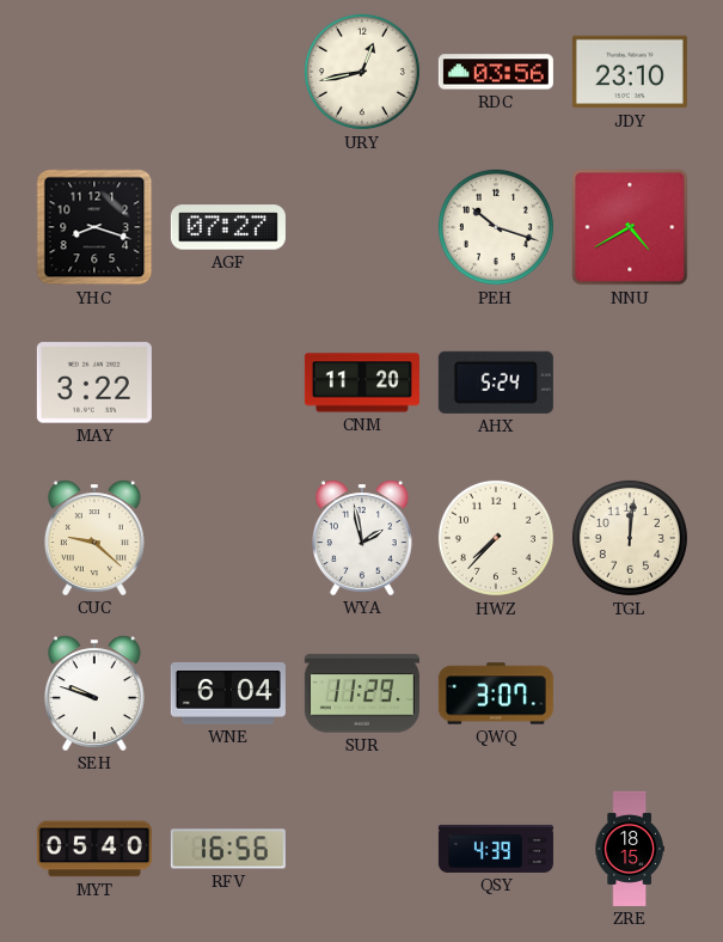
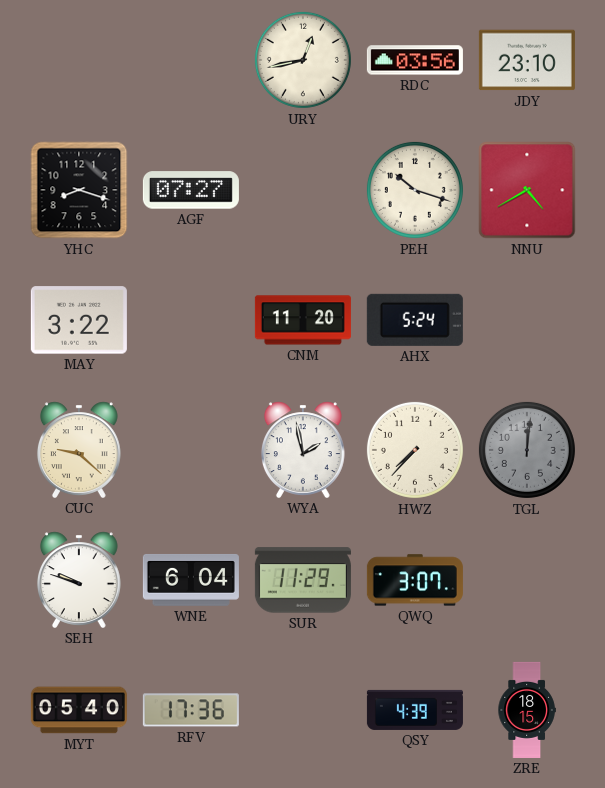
TGL dial: cream -> grey
RFV: 16:56 -> 17:36
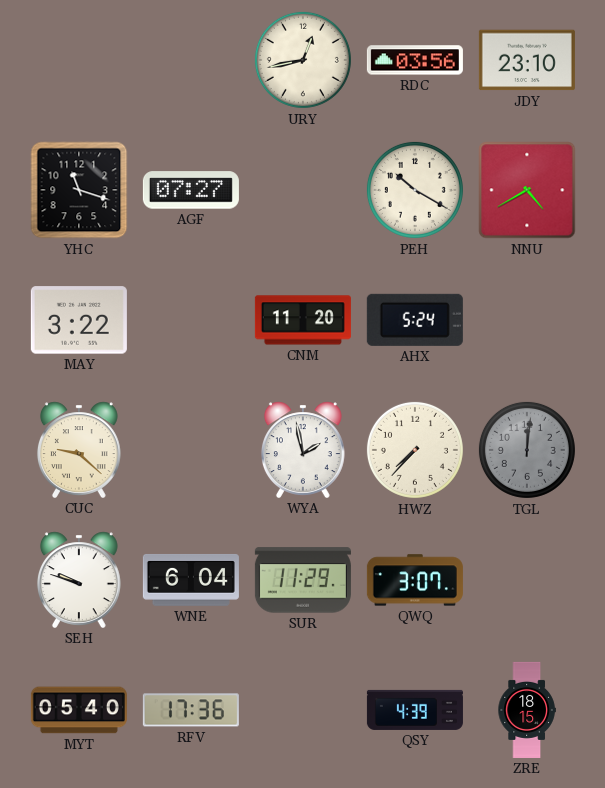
YHC: 8:18 -> 11:18
PEH: 10:18 -> 10:20
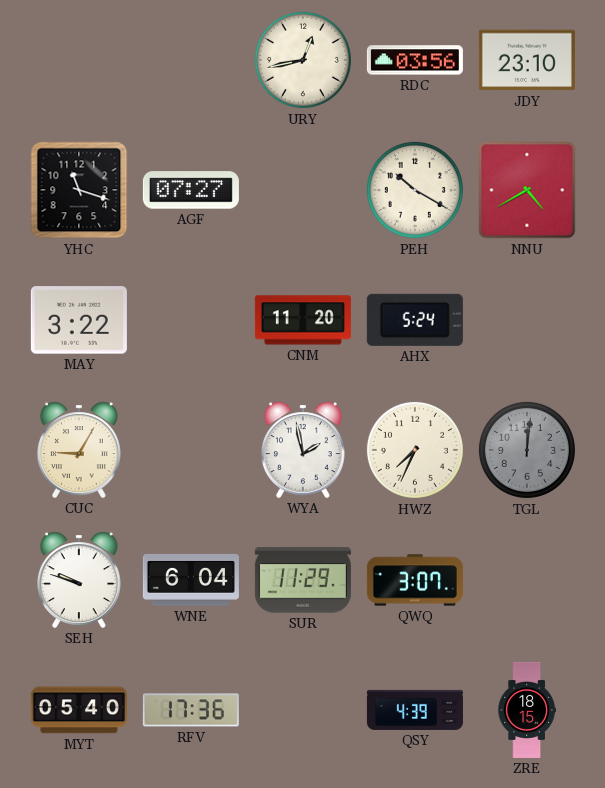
CUC: 9:22 -> 9:05
HWZ: 7:37 -> 7:34
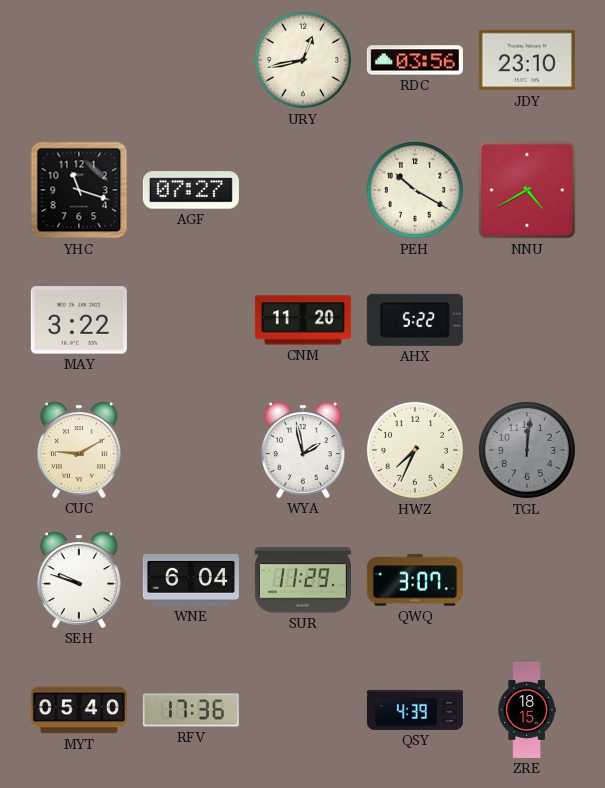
AHX: 5:24 -> 5:22
CUC: 9:05 -> 9:10
